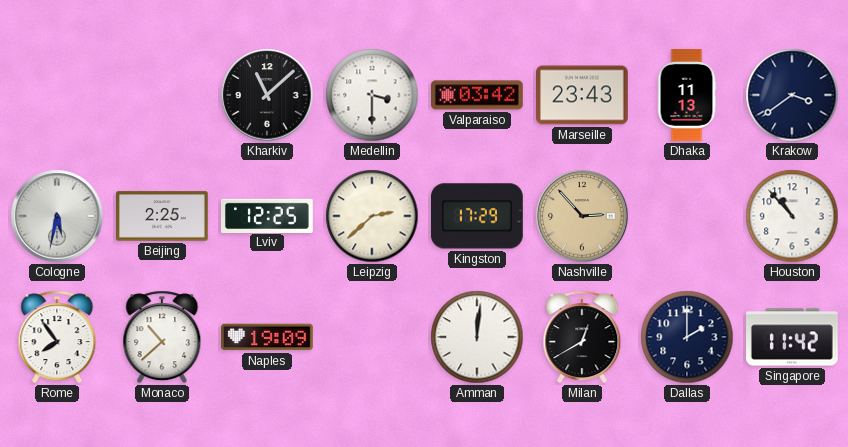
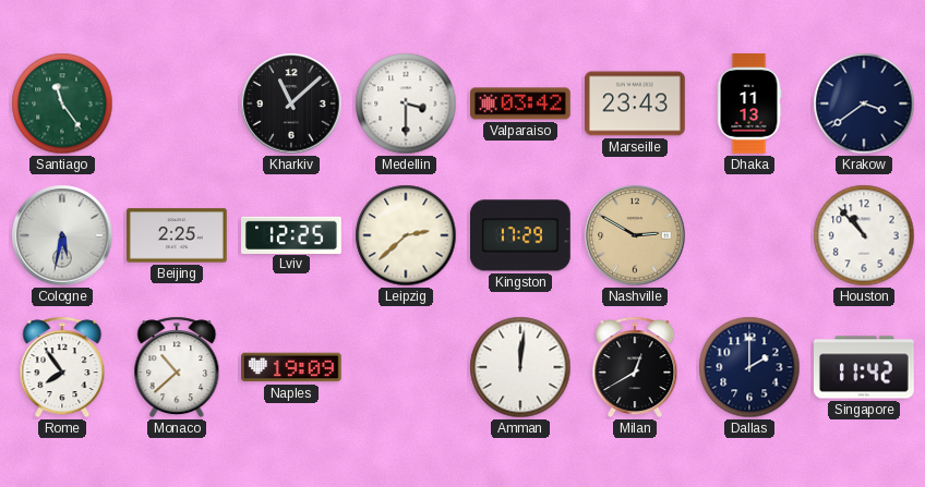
Santiago: none -> 11:24
Nashville: 2:53 -> 2:50
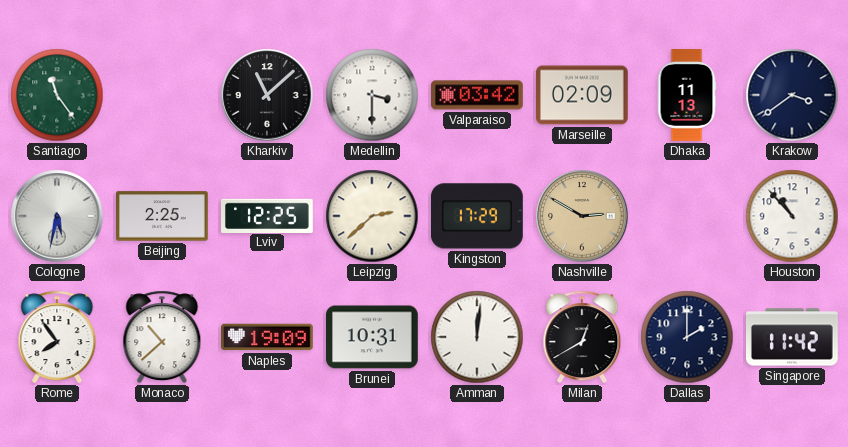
Marseille: 23:43 -> 02:09
Brunei: none -> 10:31
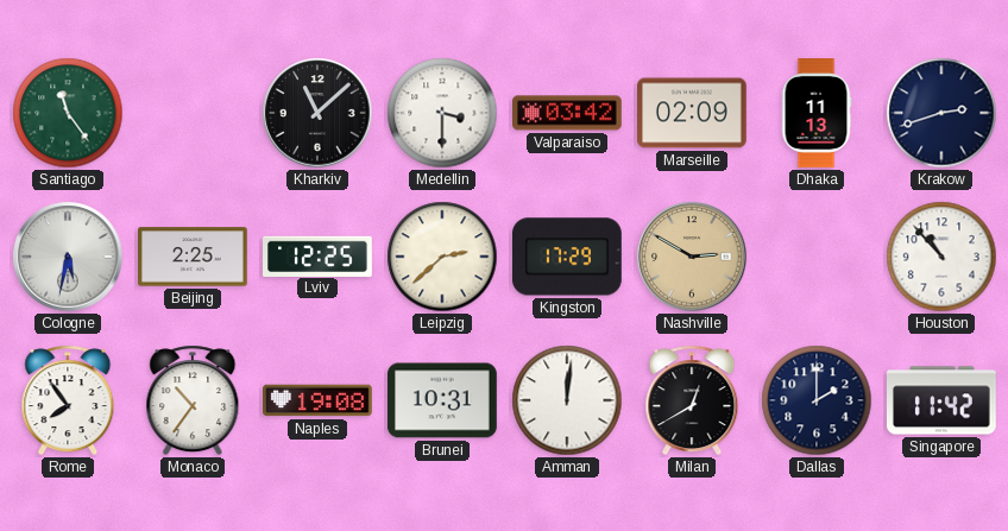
Krakow: 3:39 -> 2:42
Monaco: 10:38 -> 10:36
Naples: 19:09 -> 19:08
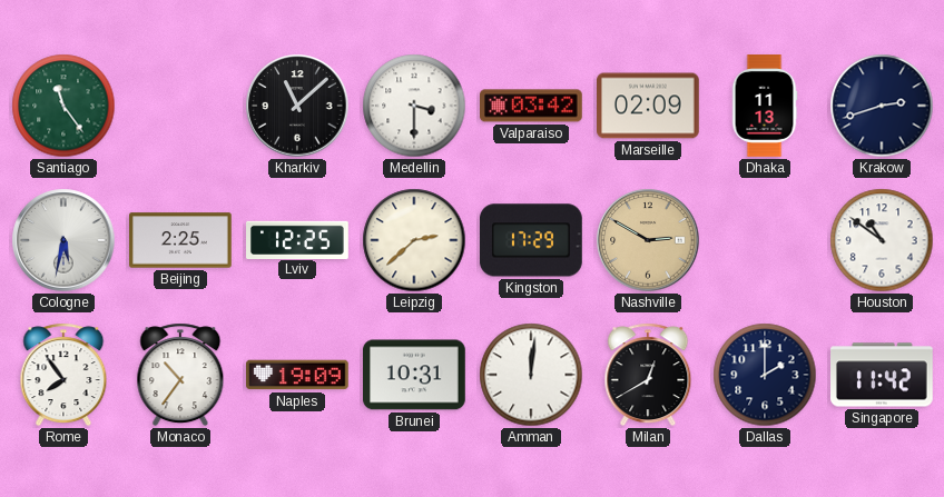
Houston: 10:53 -> 10:51
Naples: 19:08 -> 19:09
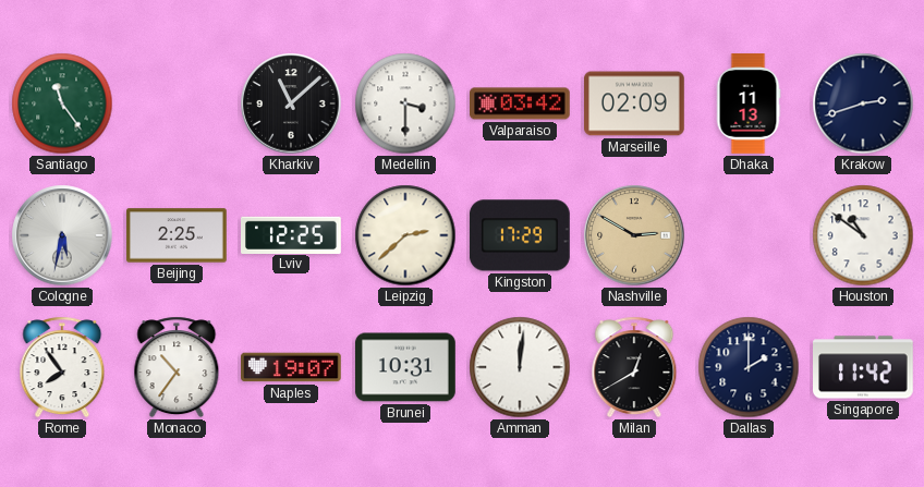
Naples: 19:09 -> 19:07
